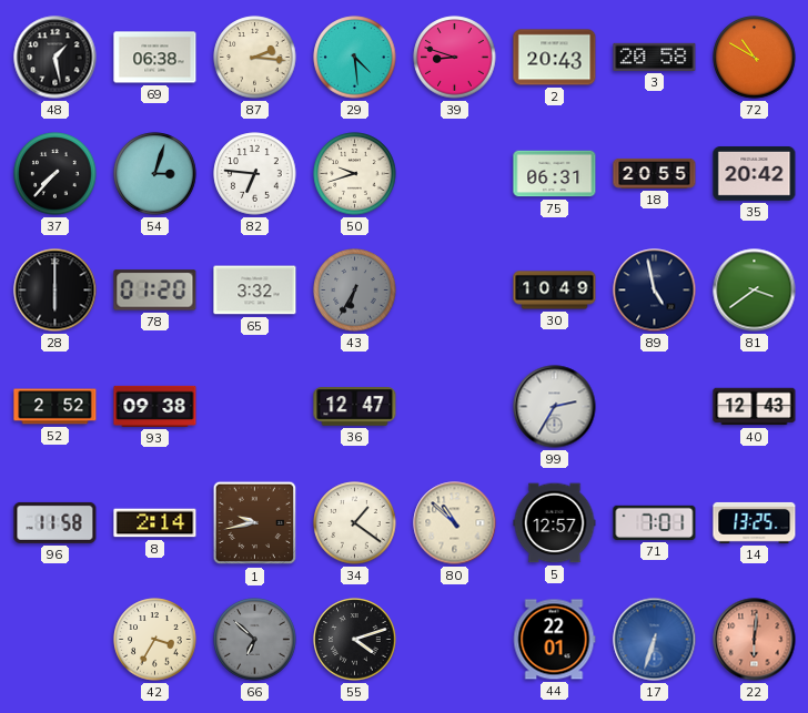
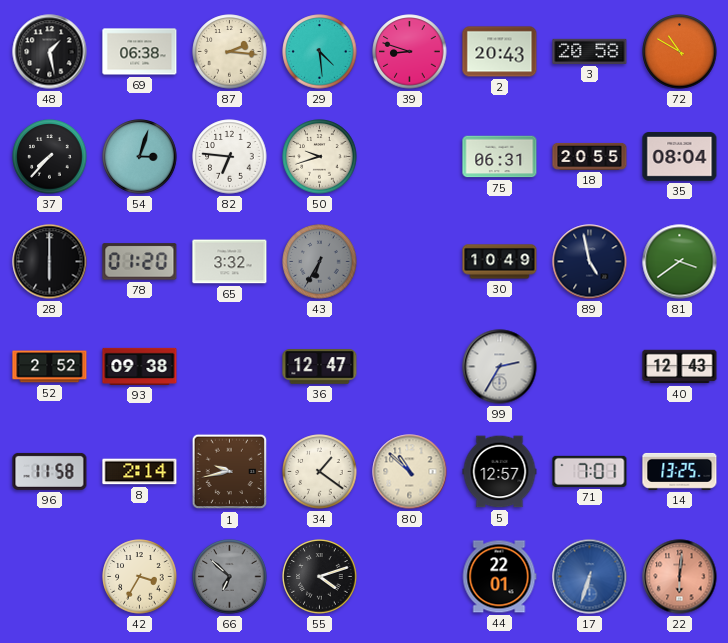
35: 20:42 -> 08:04
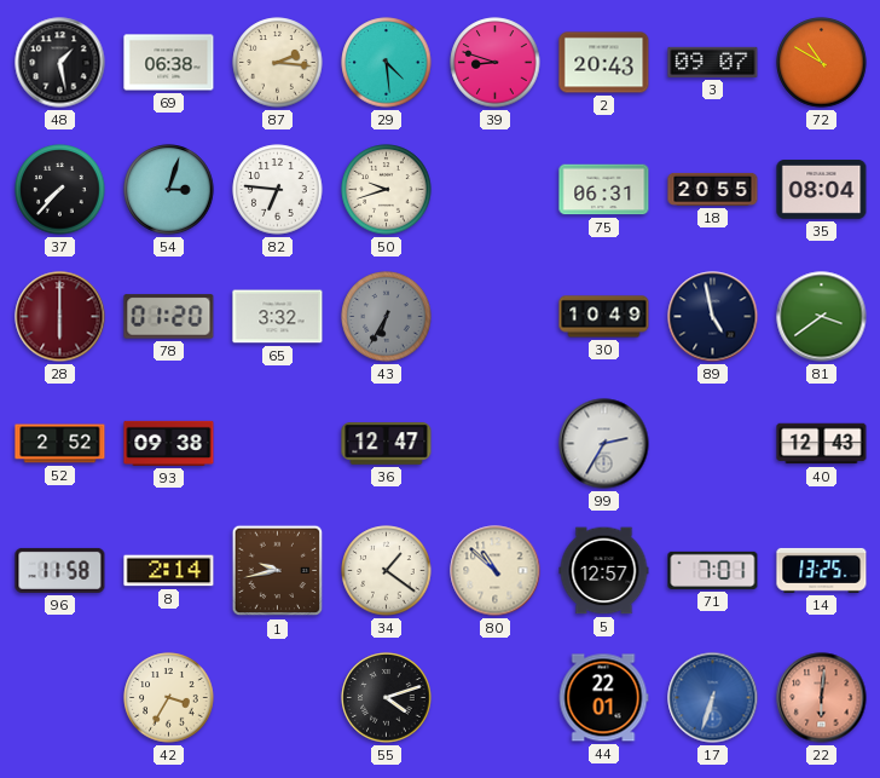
3: 20:58 -> 09:07
28 dial: black -> burgundy
66: 6:52 -> none
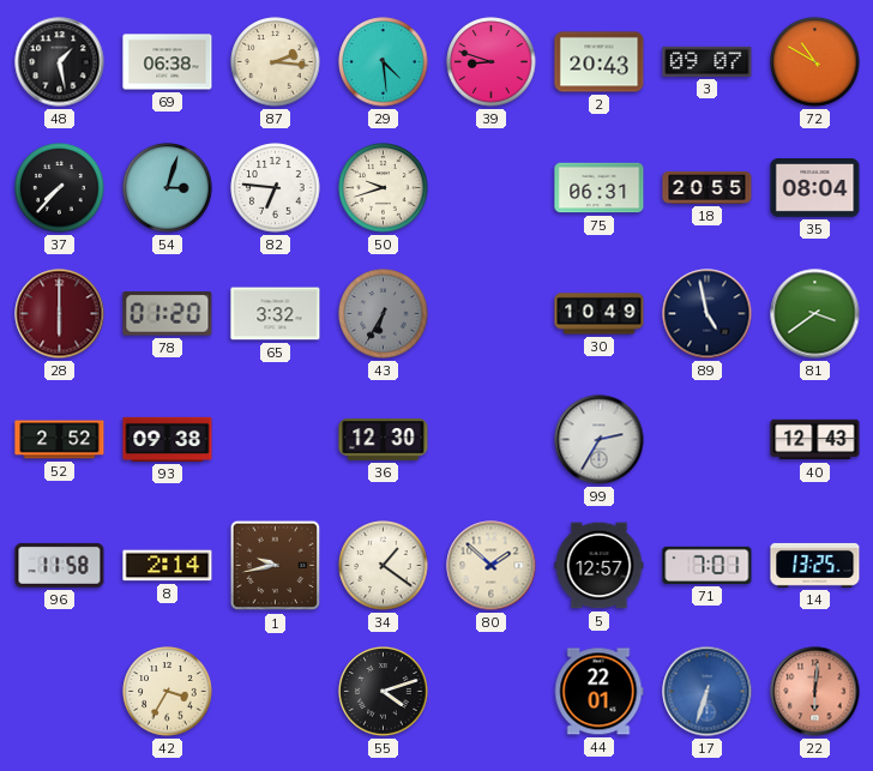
36: 12:47 -> 12:30
80: 10:52 -> 1:52
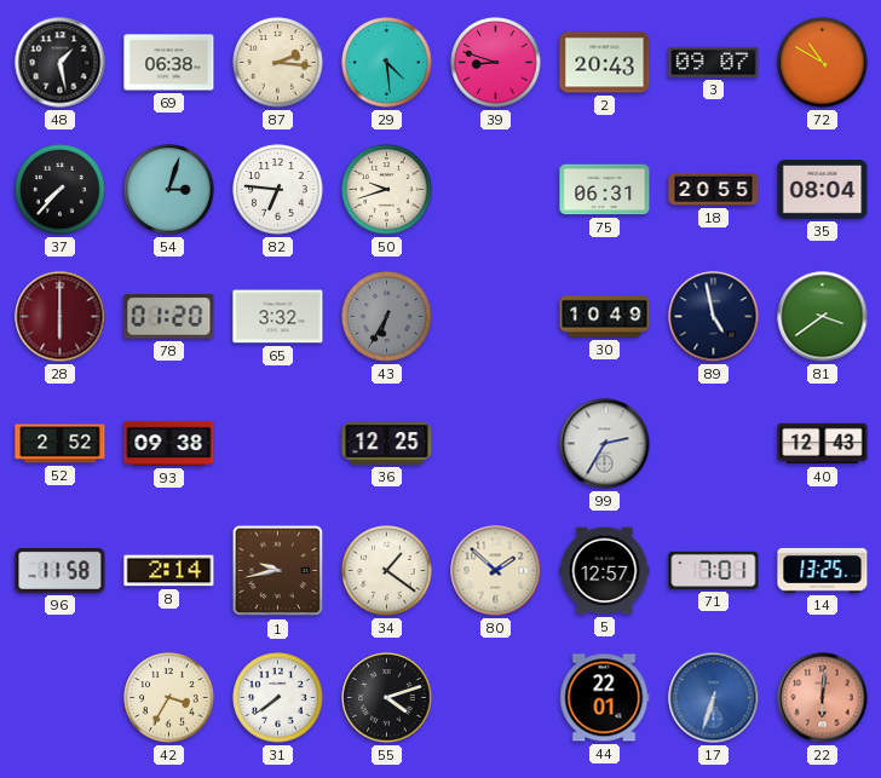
36: 12:30 -> 12:25
31: none -> 7:39
